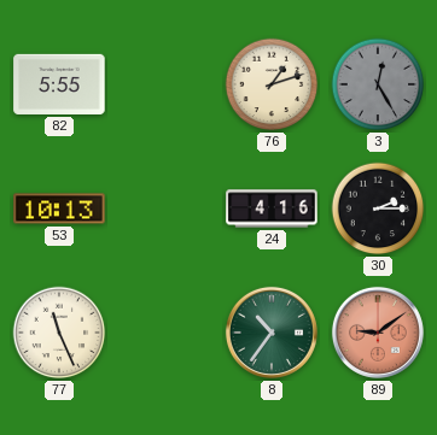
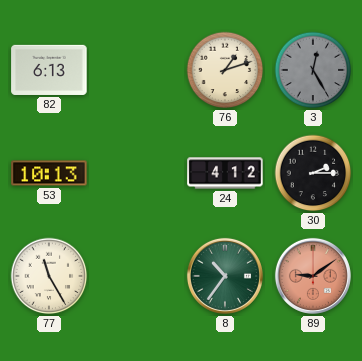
82: 5:55 -> 6:13
24: 4:16 -> 4:12
77: 11:26 -> 11:25
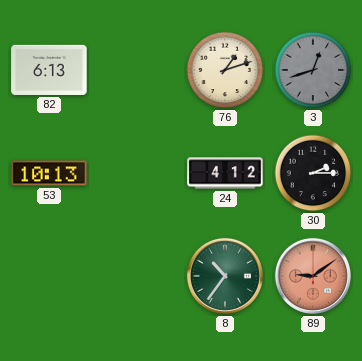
3: 12:25 -> 12:42
77: 11:25 -> none
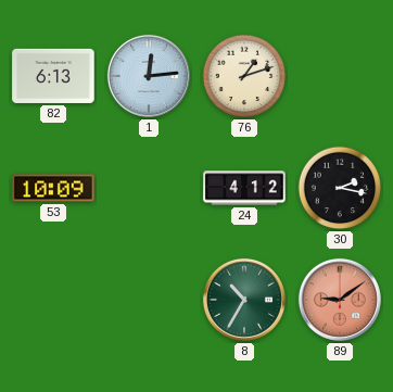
1: none -> 12:14
3: 12:42 -> none
53: 10:13 -> 10:09
30: 2:15 -> 2:17
8: 10:36 -> 10:35
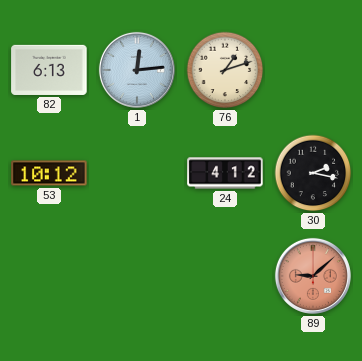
53: 10:09 -> 10:12
8: 10:35 -> none
89: 9:09 -> 9:08
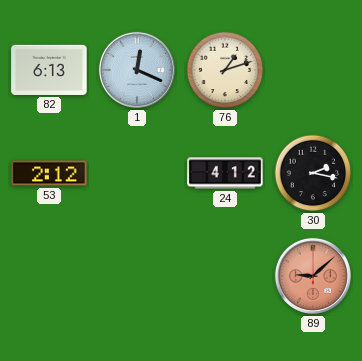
1: 12:14 -> 12:19
53: 10:12 -> 2:12
